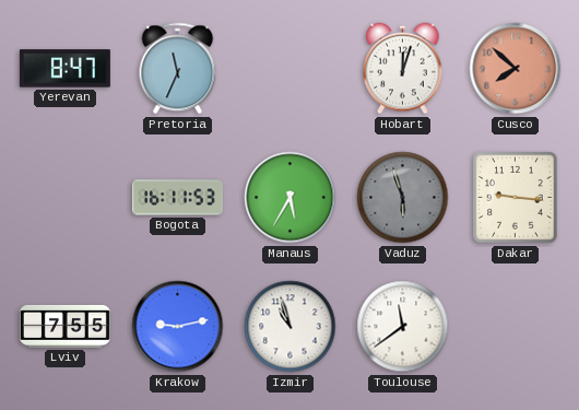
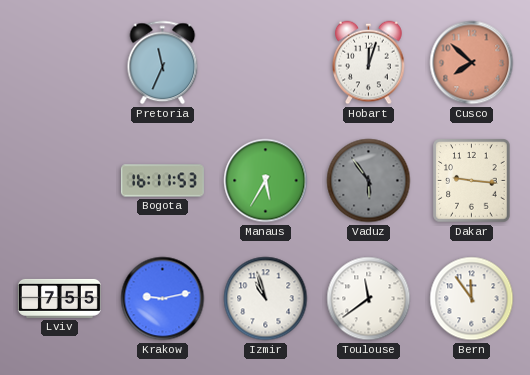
Yerevan: 8:47 -> none
Vaduz: 5:57 -> 5:54
Bern: none -> 11:54
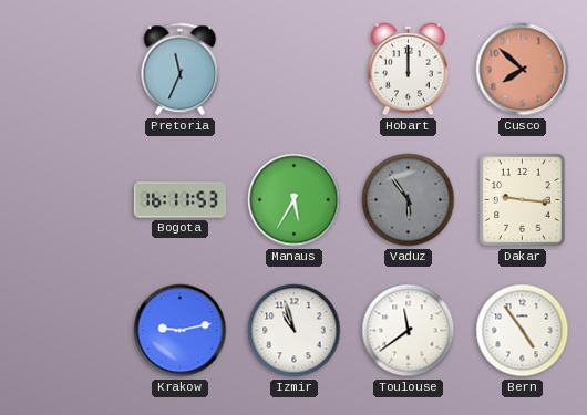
Hobart: 12:03 -> 12:00
Lviv: 7:55 -> none
Bern: 11:54 -> 4:54
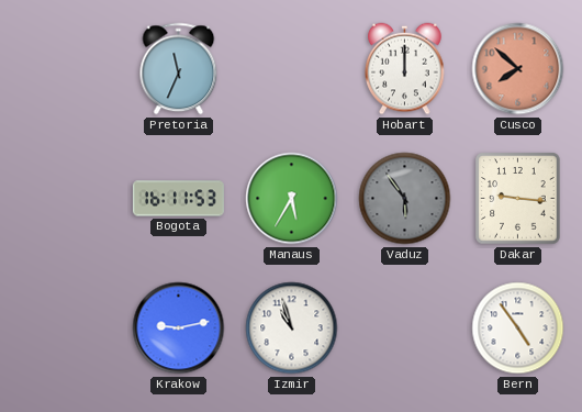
Toulouse: 11:39 -> none
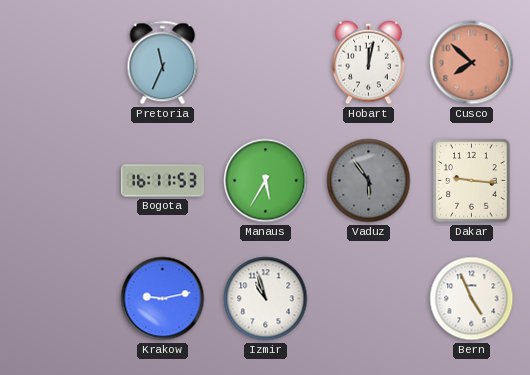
Hobart: 12:00 -> 12:02
Bern: 4:54 -> 4:56
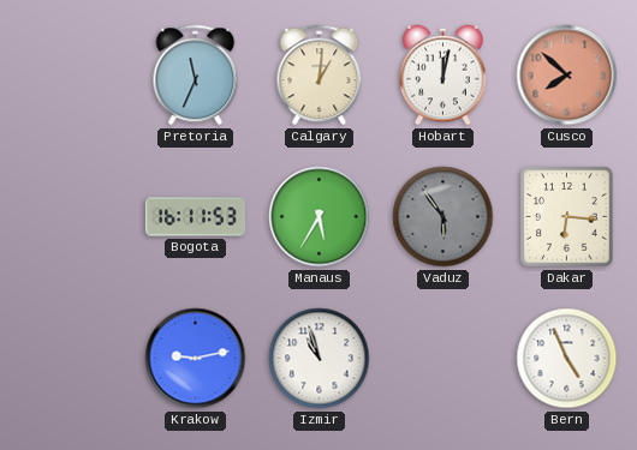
Calgary: none -> 1:01
Dakar: 9:16 -> 6:16
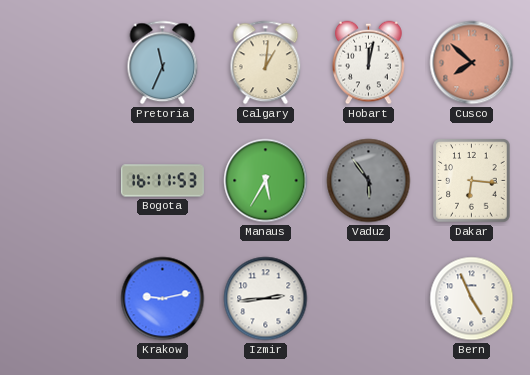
Izmir: 10:57 -> 2:44
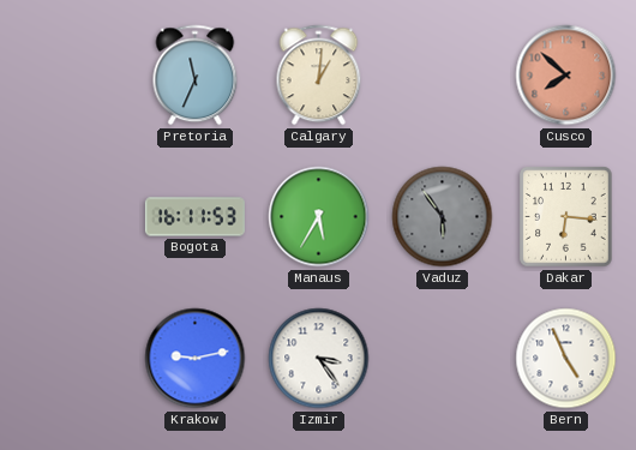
Hobart: 12:02 -> none
Izmir: 2:44 -> 3:24
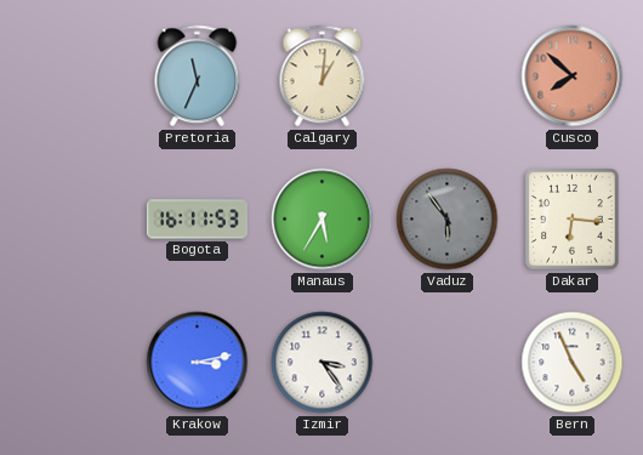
Krakow: 9:13 -> 3:13
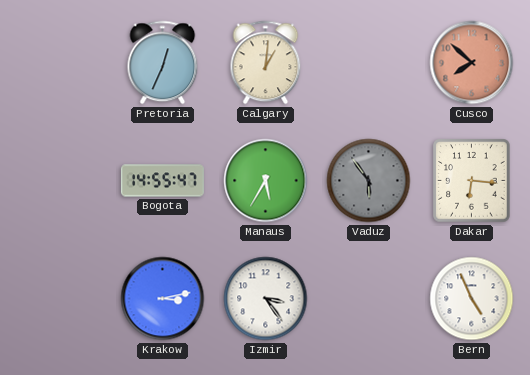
Pretoria: 11:34 -> 12:34
Bogota: 16:11 -> 14:55
